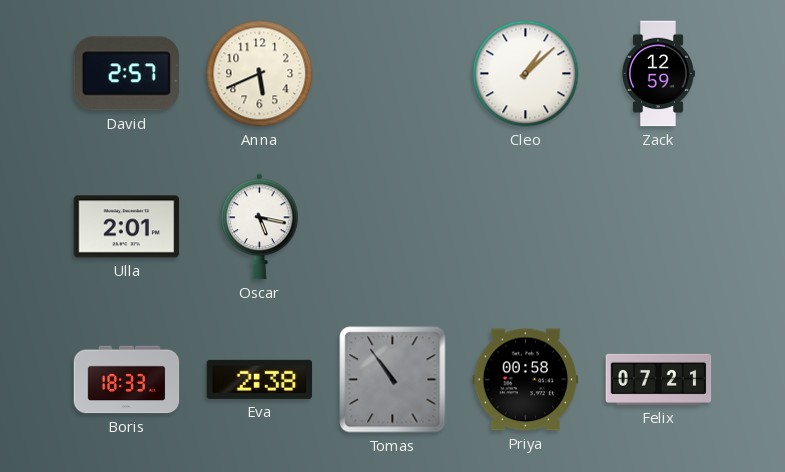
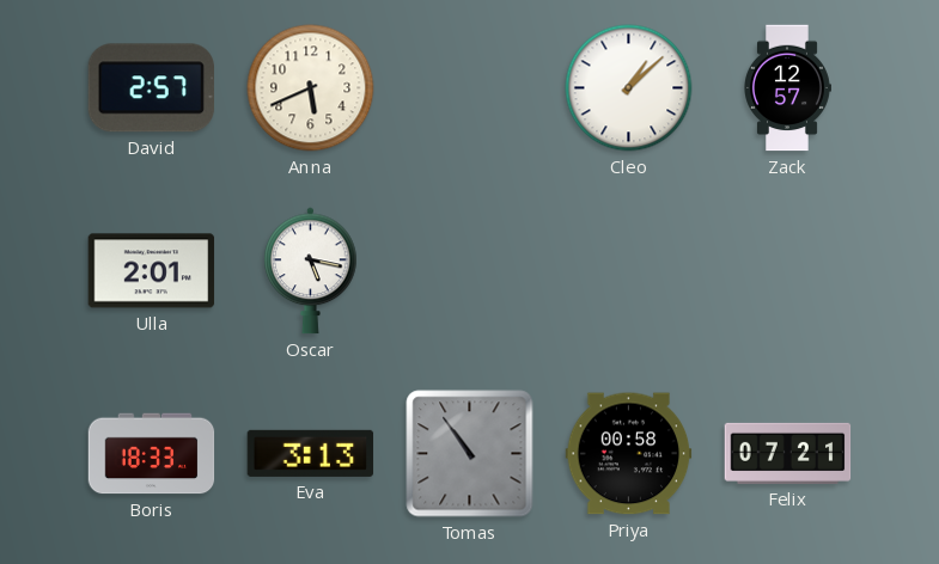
Zack: 12:59 -> 12:57
Eva: 2:38 -> 3:13
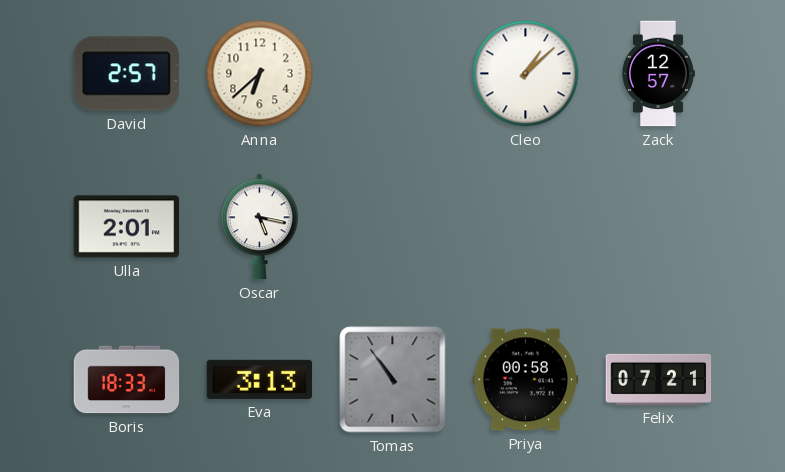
Anna: 5:41 -> 6:38
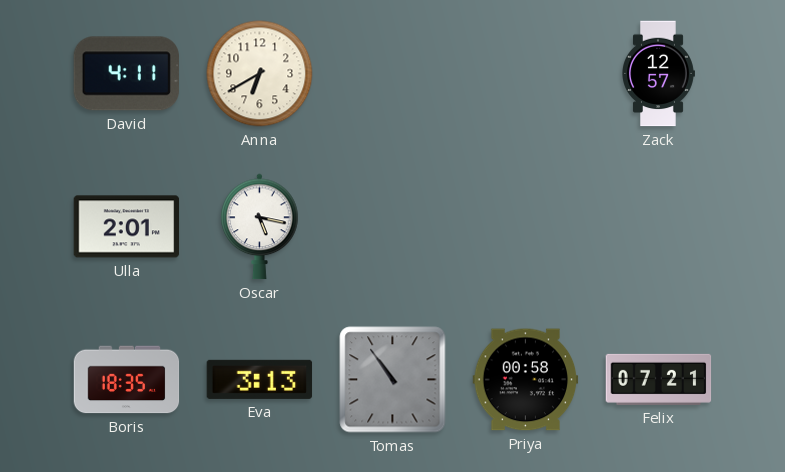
David: 2:57 -> 4:11
Anna: 6:38 -> 6:40
Cleo: 1:08 -> none
Boris: 18:33 -> 18:35
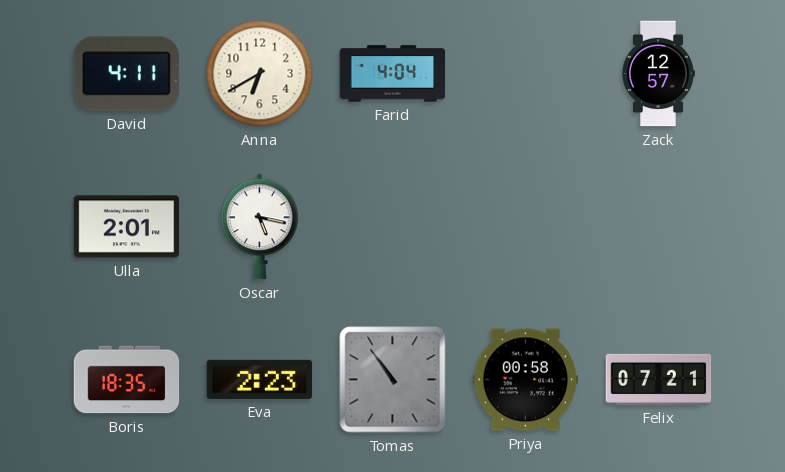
Farid: none -> 4:04
Eva: 3:13 -> 2:23
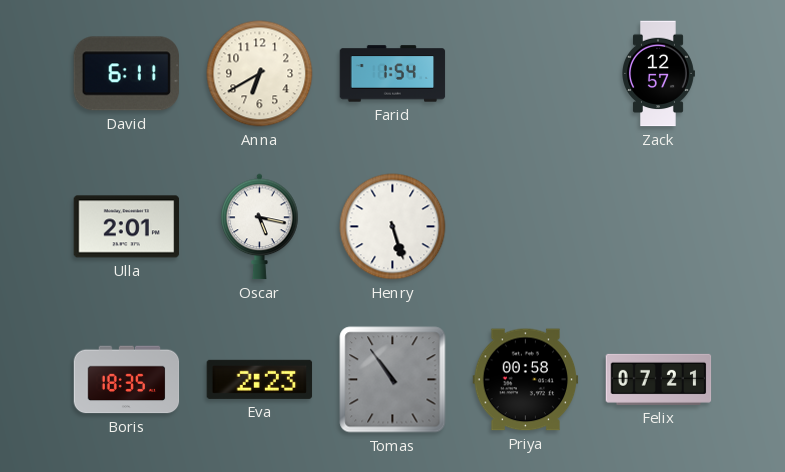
David: 4:11 -> 6:11
Farid: 4:04 -> 1:54
Henry: none -> 5:27
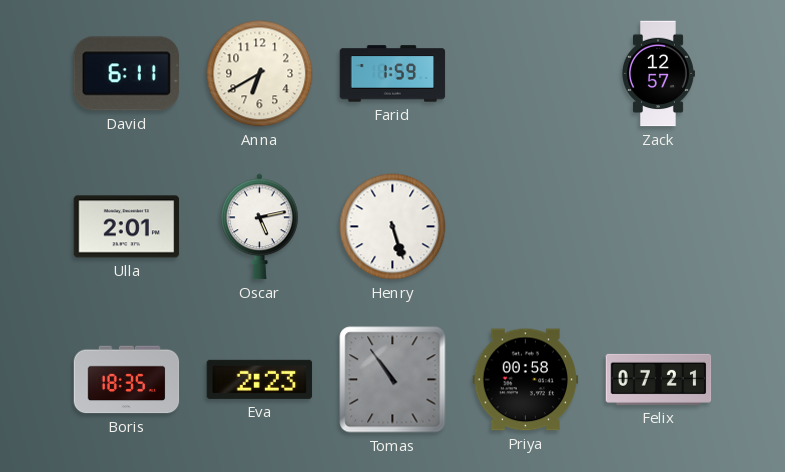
Farid: 1:54 -> 1:59
Oscar: 5:17 -> 5:13
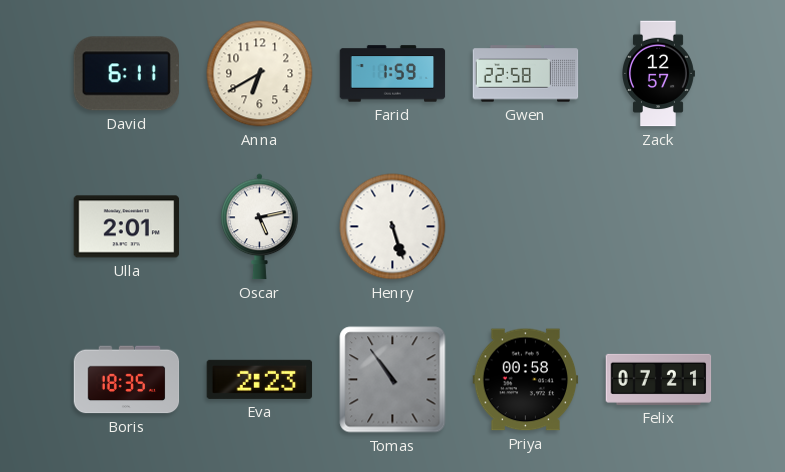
Gwen: none -> 22:58
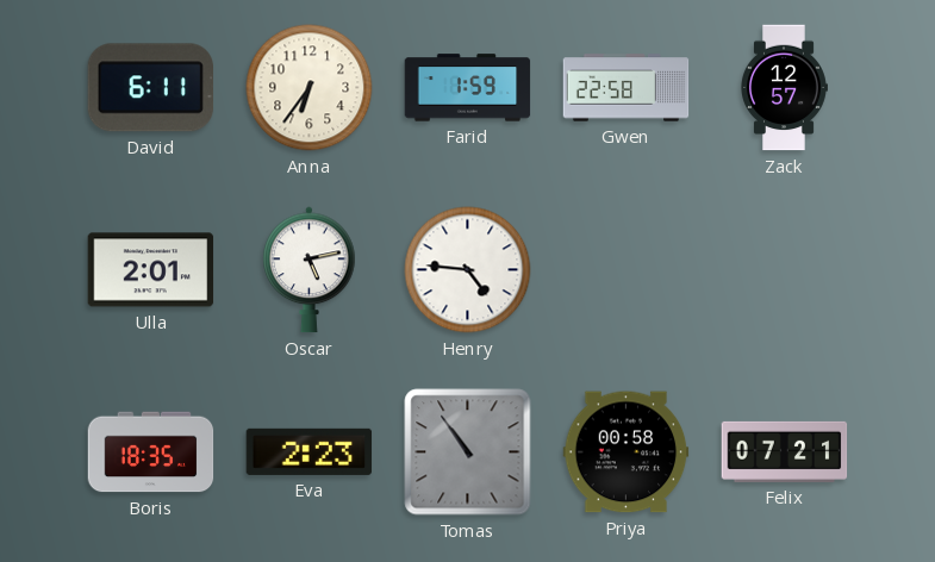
Anna: 6:40 -> 6:36
Henry: 5:27 -> 4:46
